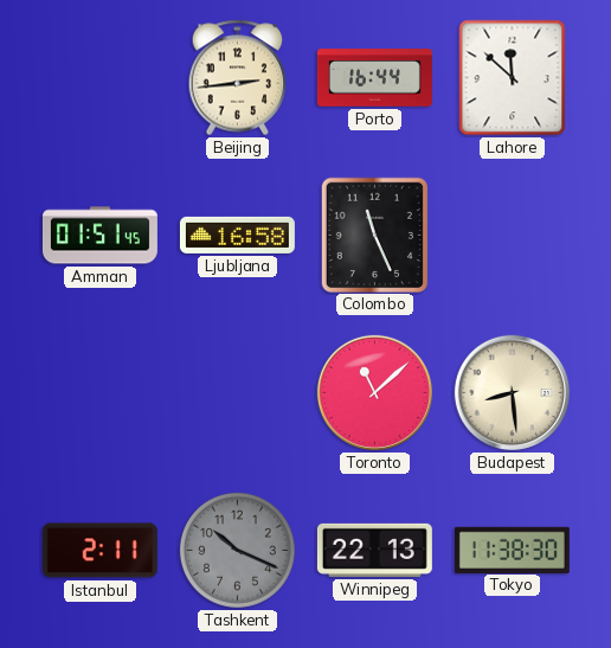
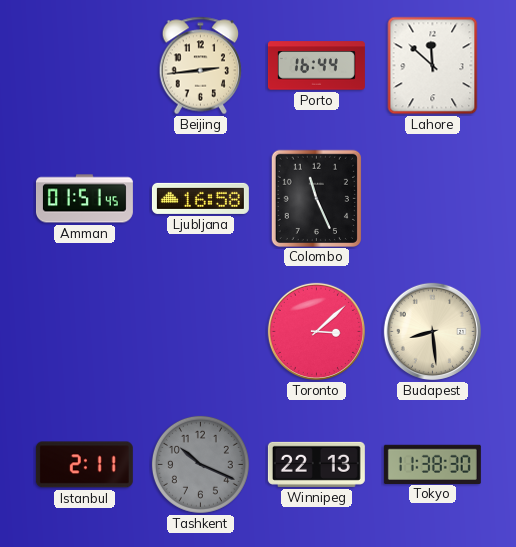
Toronto: 11:08 -> 3:08
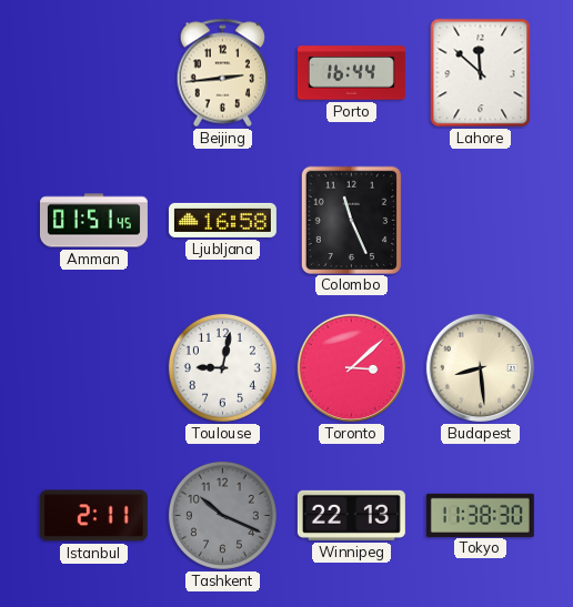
Toulouse: none -> 9:02
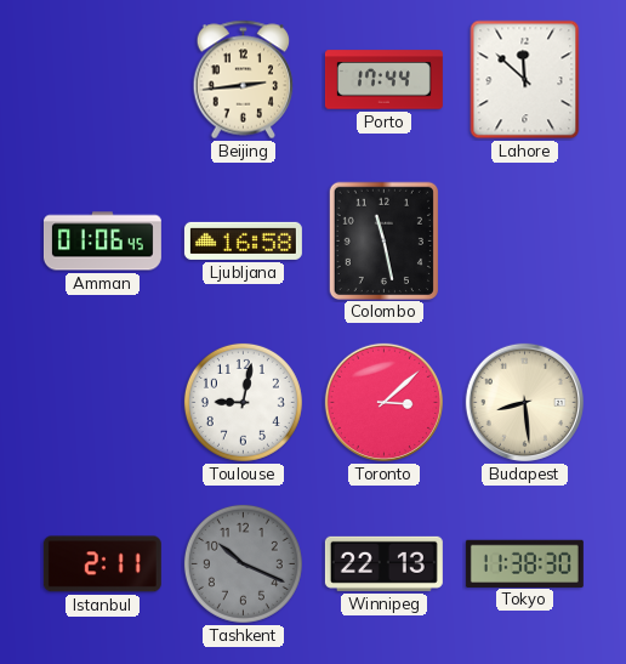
Porto: 16:44 -> 17:44
Amman: 01:51 -> 01:06
Colombo: 11:26 -> 11:28
